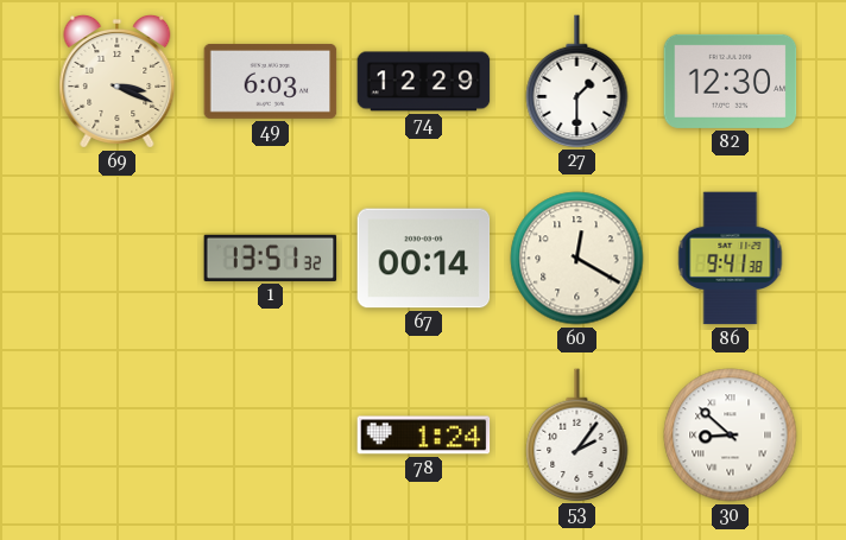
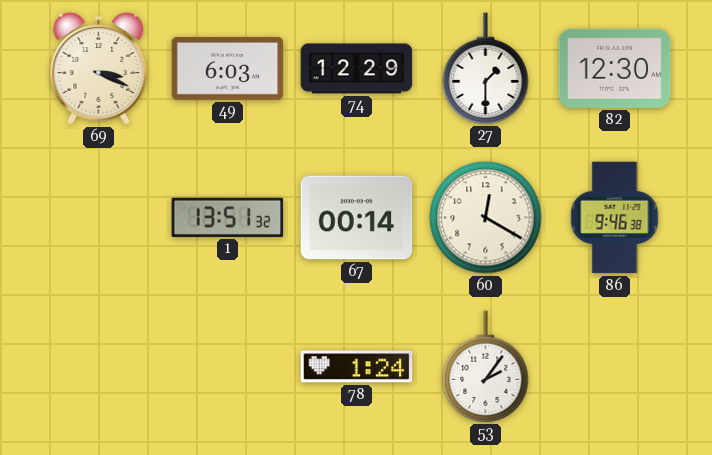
86: 9:41 -> 9:46
30: 8:52 -> none
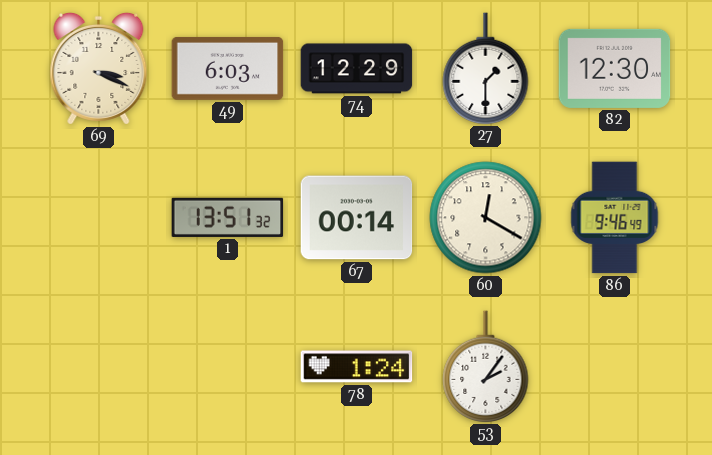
86: 9:46:38 -> 9:46:49
